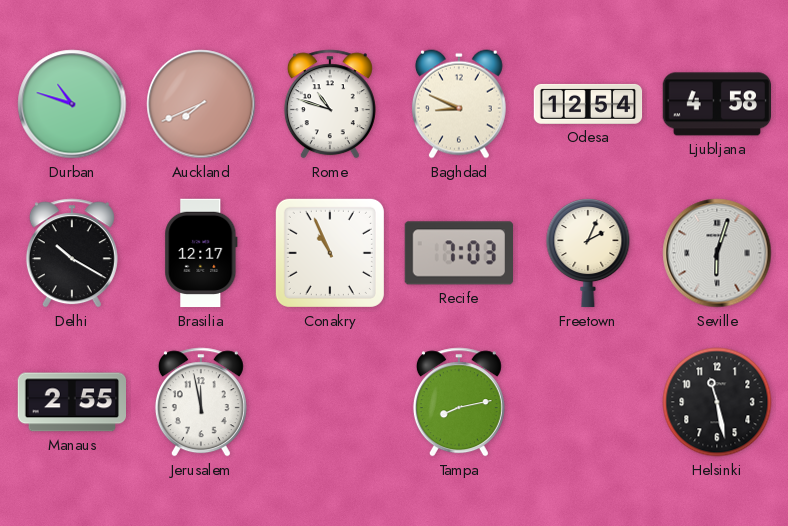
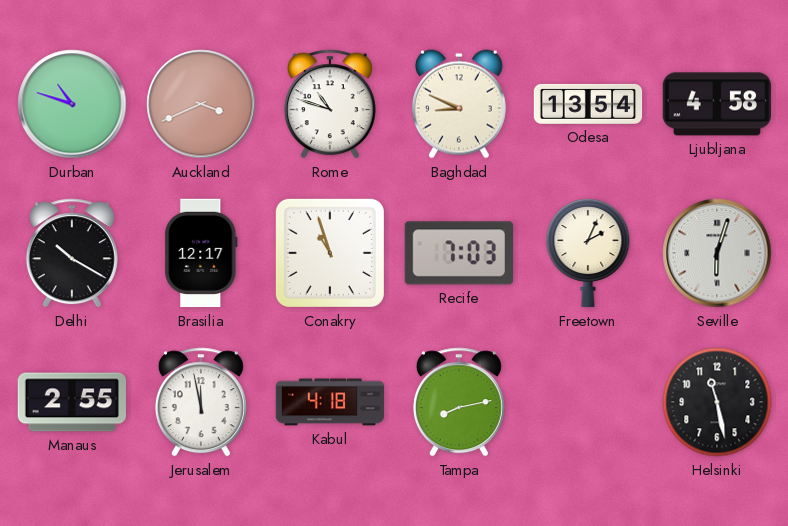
Auckland: 7:41 -> 3:41
Odesa: 12:54 -> 13:54
Conakry: 10:56 -> 10:57
Kabul: none -> 4:18
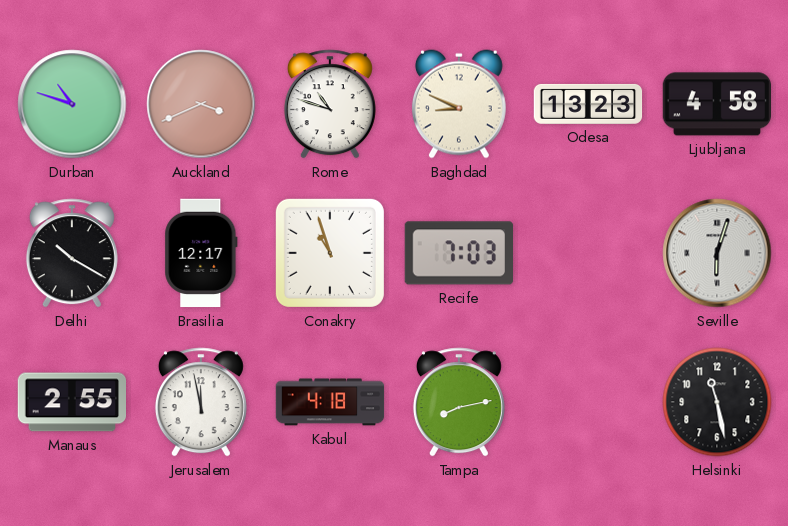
Odesa: 13:54 -> 13:23
Freetown: 2:04 -> none
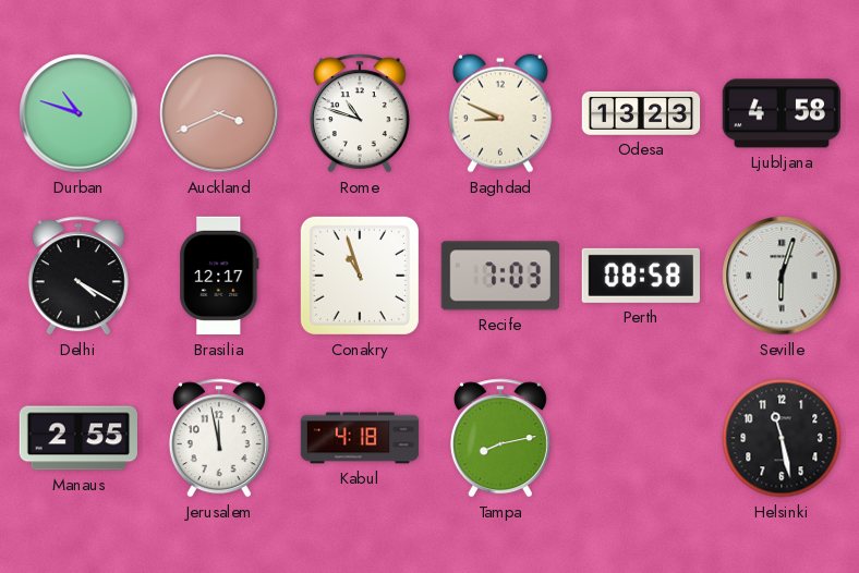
Delhi: 10:20 -> 4:20
Perth: none -> 08:58
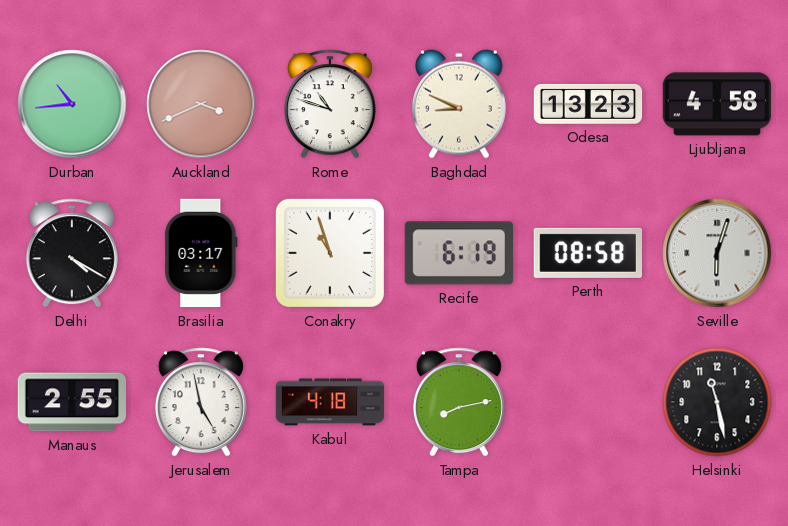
Durban: 10:48 -> 10:44
Brasilia: 12:17 -> 03:17
Recife: 7:03 -> 6:19
Jerusalem: 11:58 -> 4:58
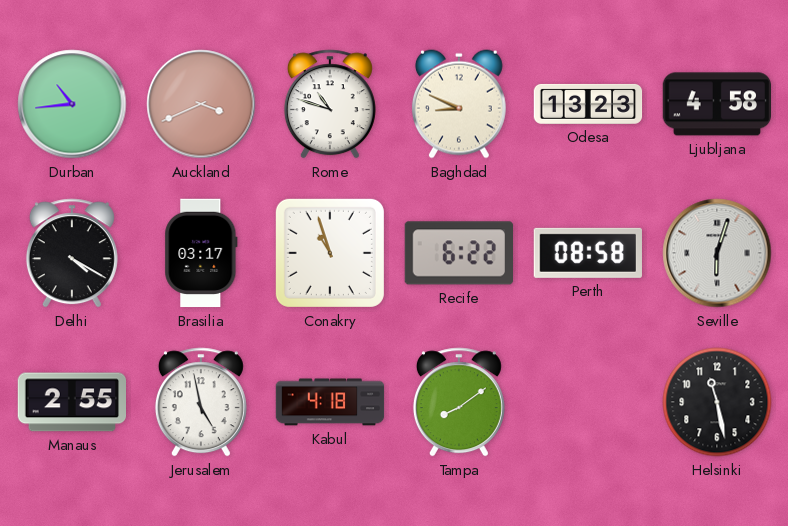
Recife: 6:19 -> 6:22
Tampa: 8:13 -> 8:09
